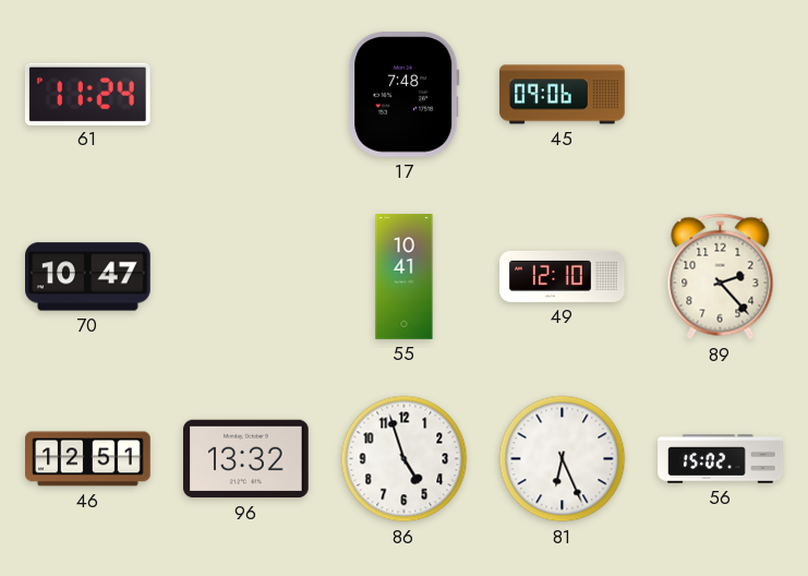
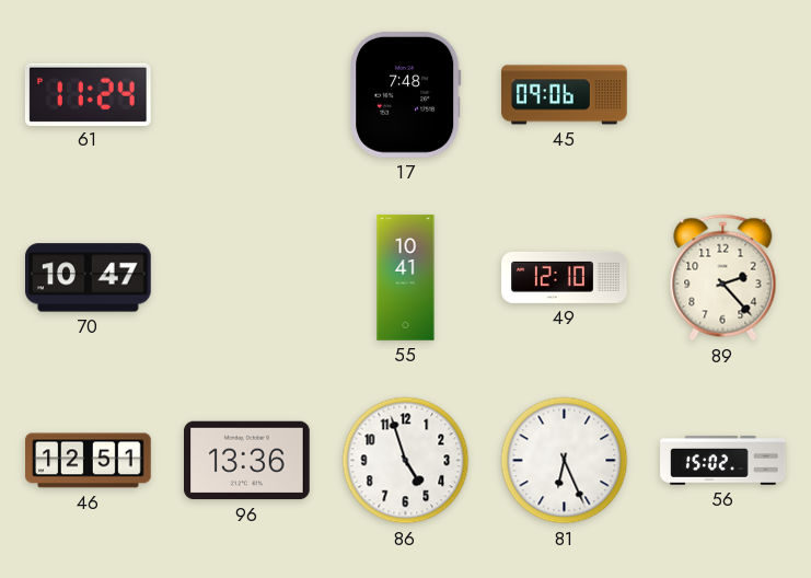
96: 13:32 -> 13:36
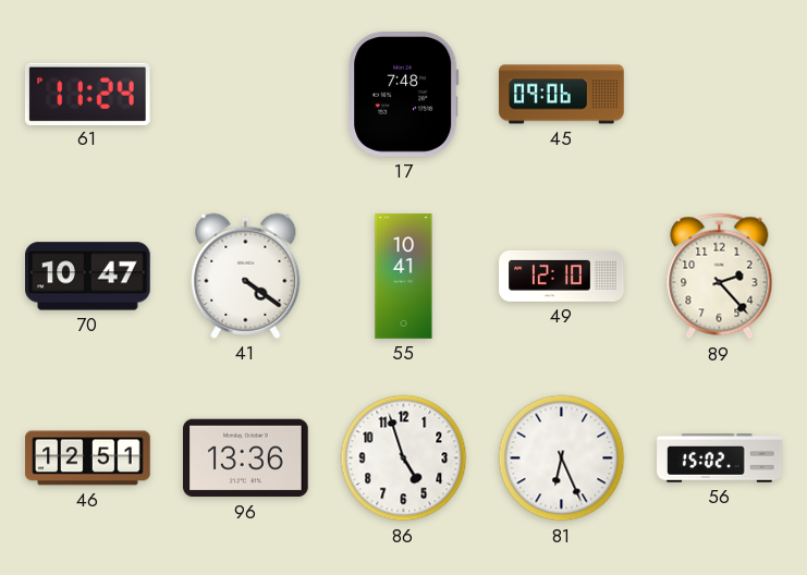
41: none -> 4:21
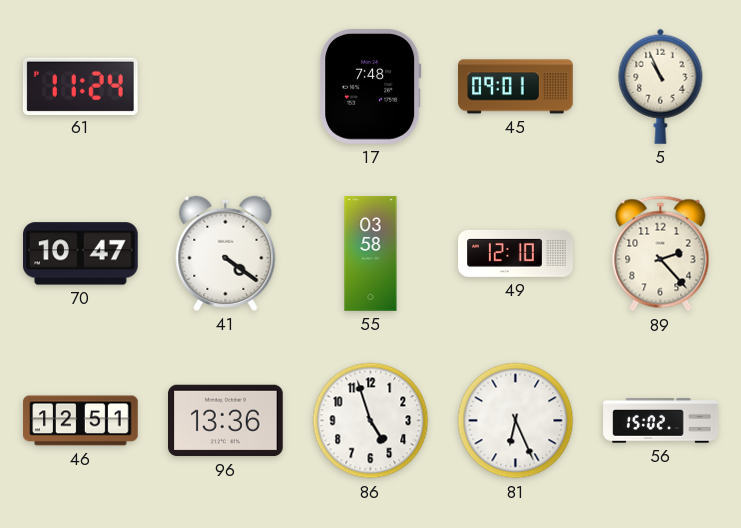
45: 09:06 -> 09:01
5: none -> 10:56
55: 10:41 -> 03:58
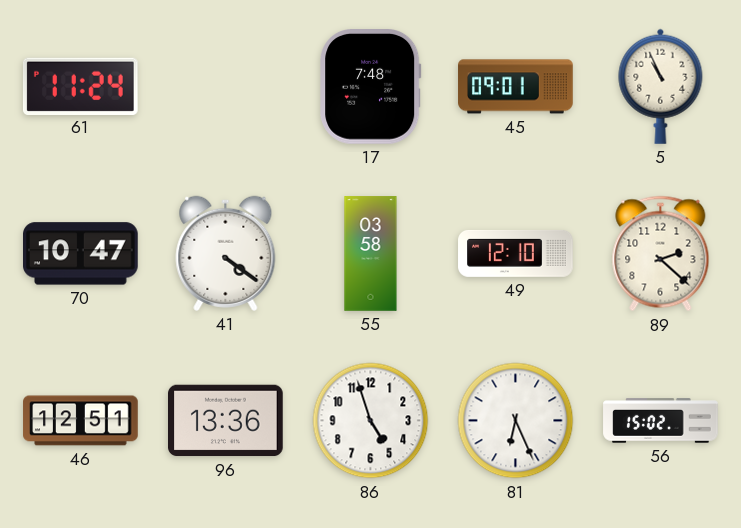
89: 2:23 -> 2:22
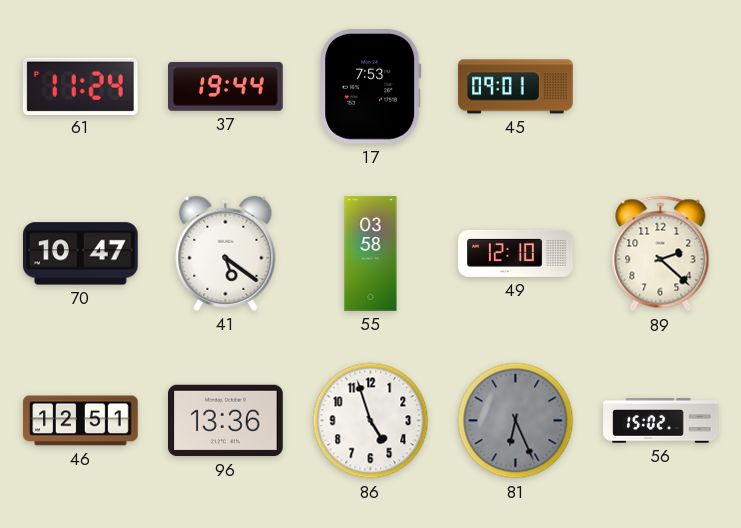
37: none -> 19:44
17: 7:48 -> 7:53
5: 10:56 -> none
41: 4:21 -> 5:21
81 dial: white -> grey
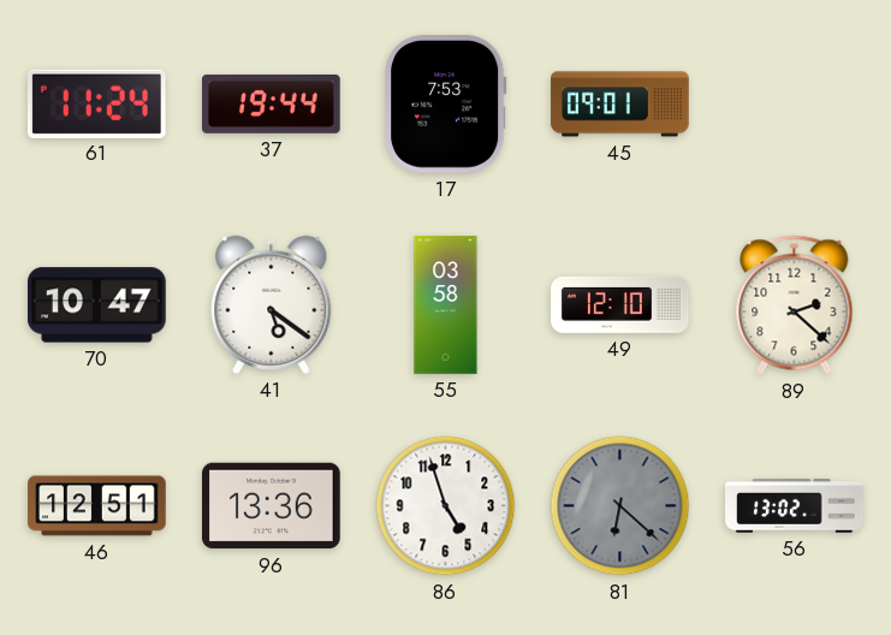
81: 6:26 -> 6:22
56: 15:02 -> 13:02
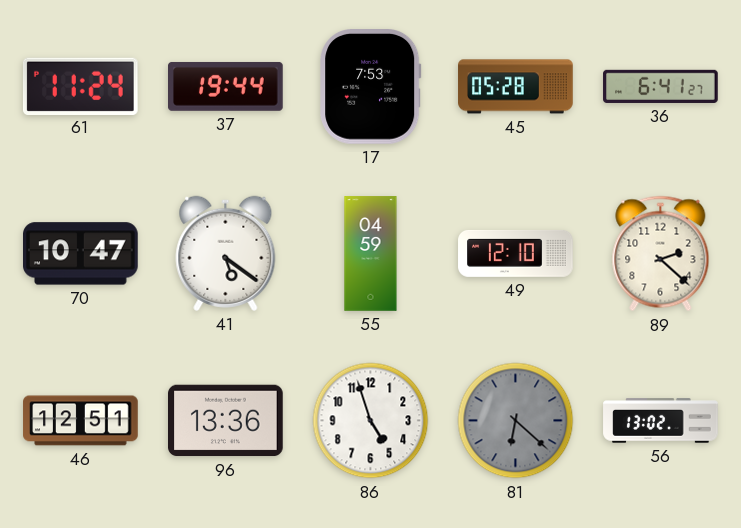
45: 09:01 -> 05:28
36: none -> 6:41
55: 03:58 -> 04:59
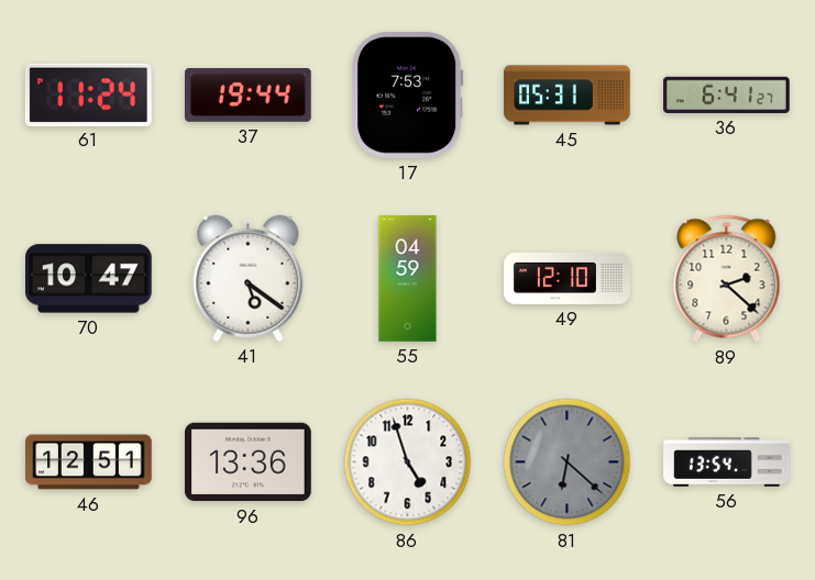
45: 05:28 -> 05:31
56: 13:02 -> 13:54
